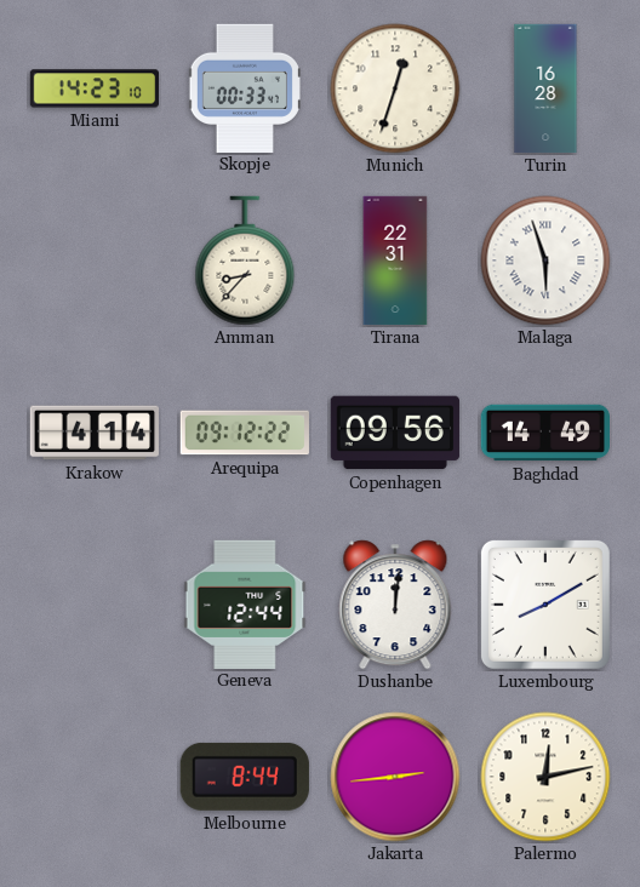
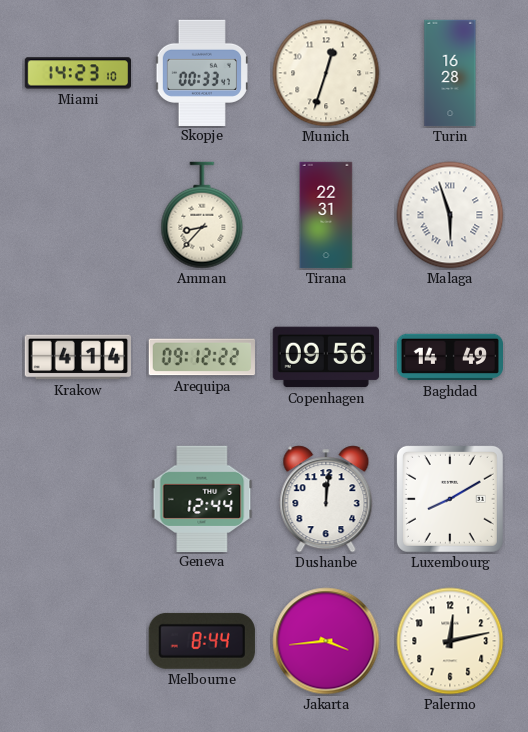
Jakarta: 2:44 -> 3:44
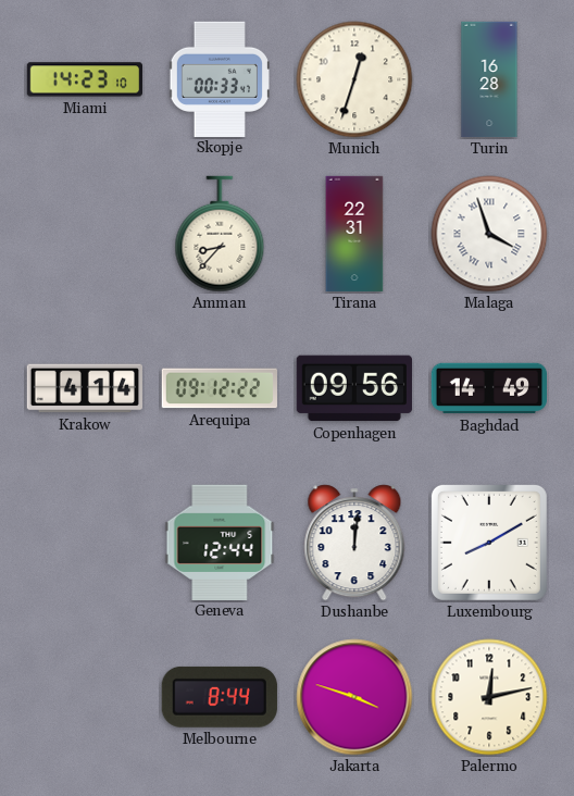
Malaga: 5:57 -> 3:57
Jakarta: 3:44 -> 3:48
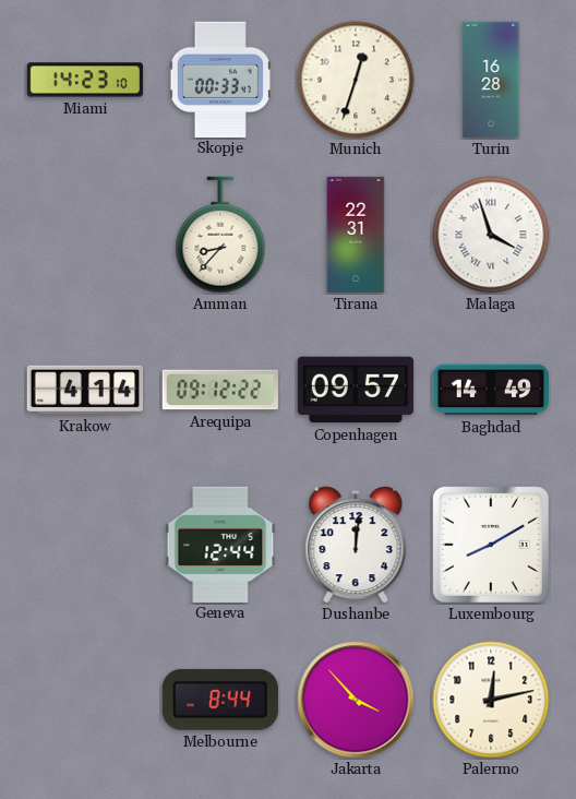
Copenhagen: 09:56 -> 09:57
Jakarta: 3:48 -> 3:53
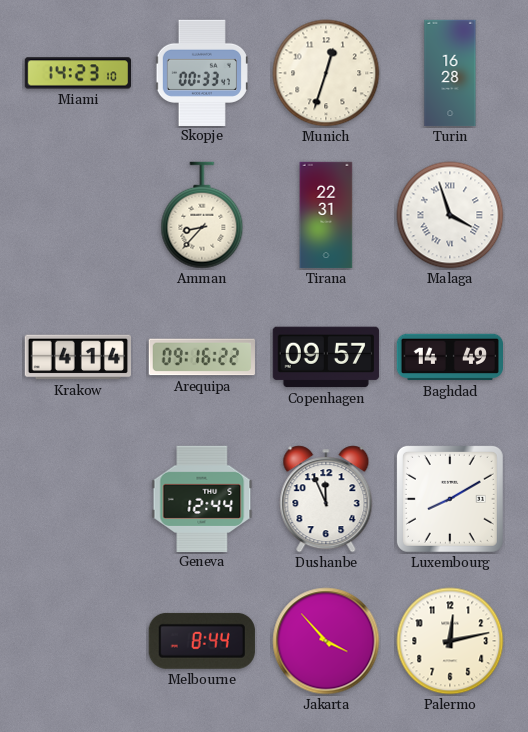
Arequipa: 09:12 -> 09:16
Dushanbe: 12:01 -> 11:56
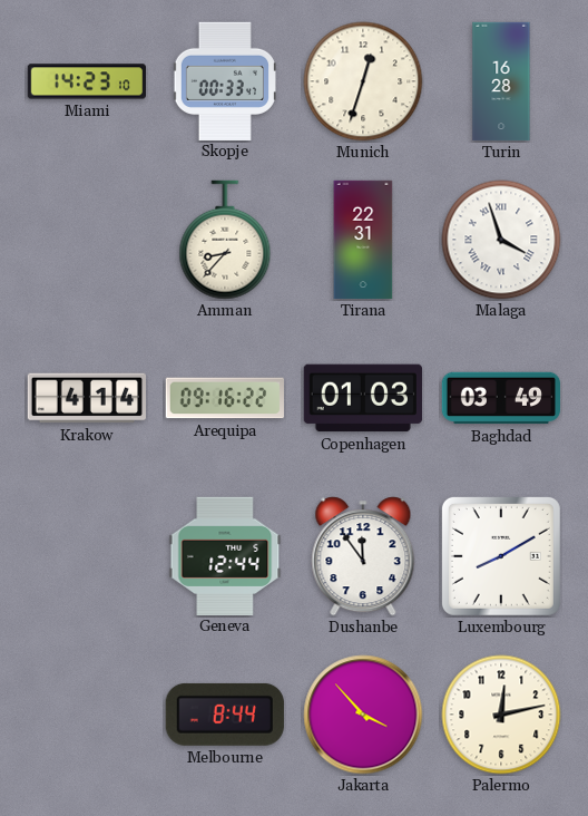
Copenhagen: 09:57 -> 01:03
Baghdad: 14:49 -> 03:49
Dushanbe: 11:56 -> 11:54
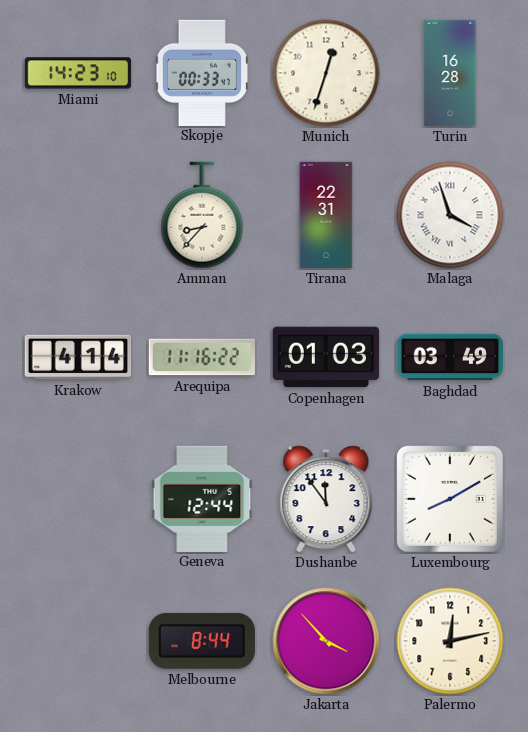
Arequipa: 09:16 -> 11:16
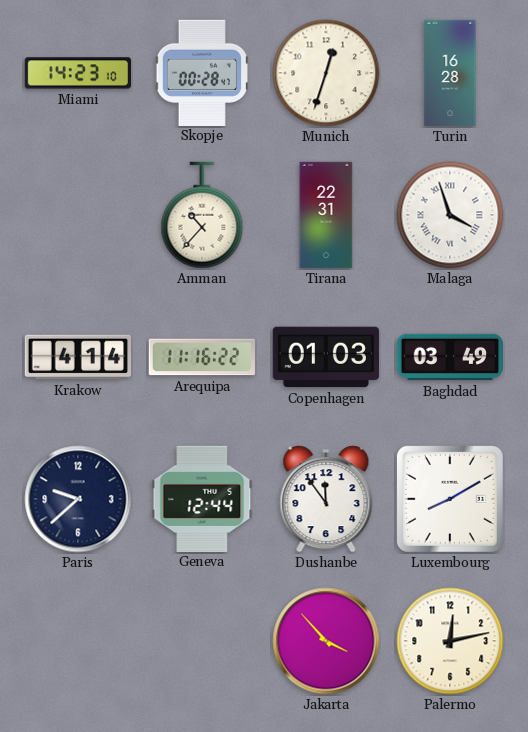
Skopje: 00:33 -> 00:28
Amman: 8:37 -> 10:37
Paris: none -> 9:38
Melbourne: 8:44 -> none
